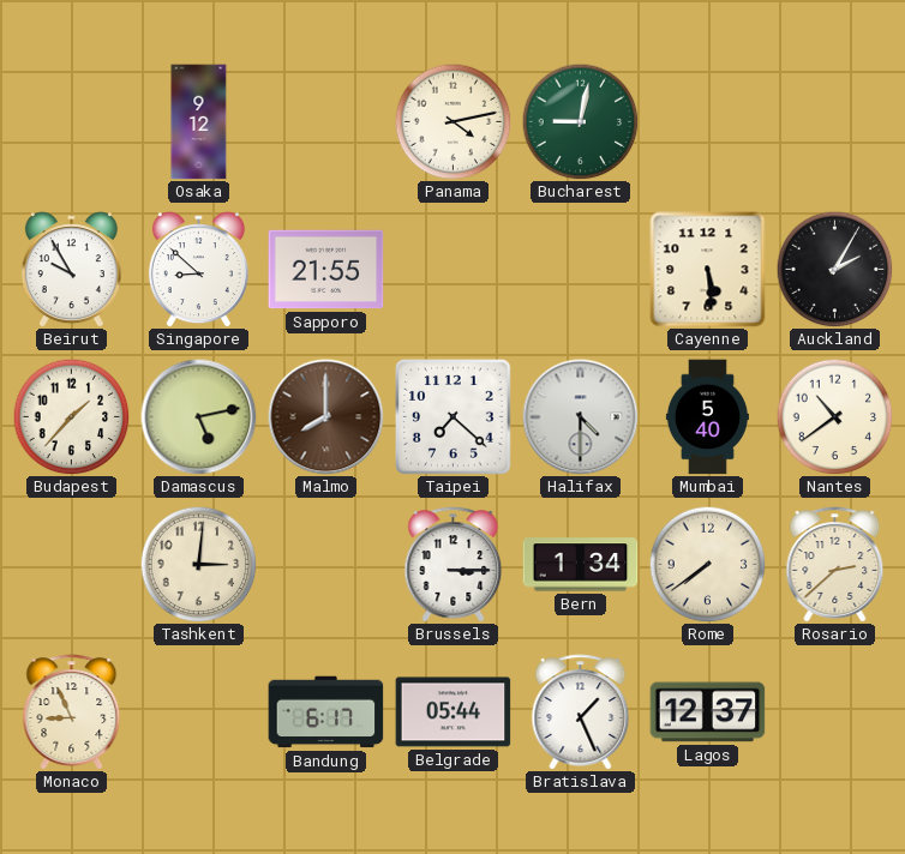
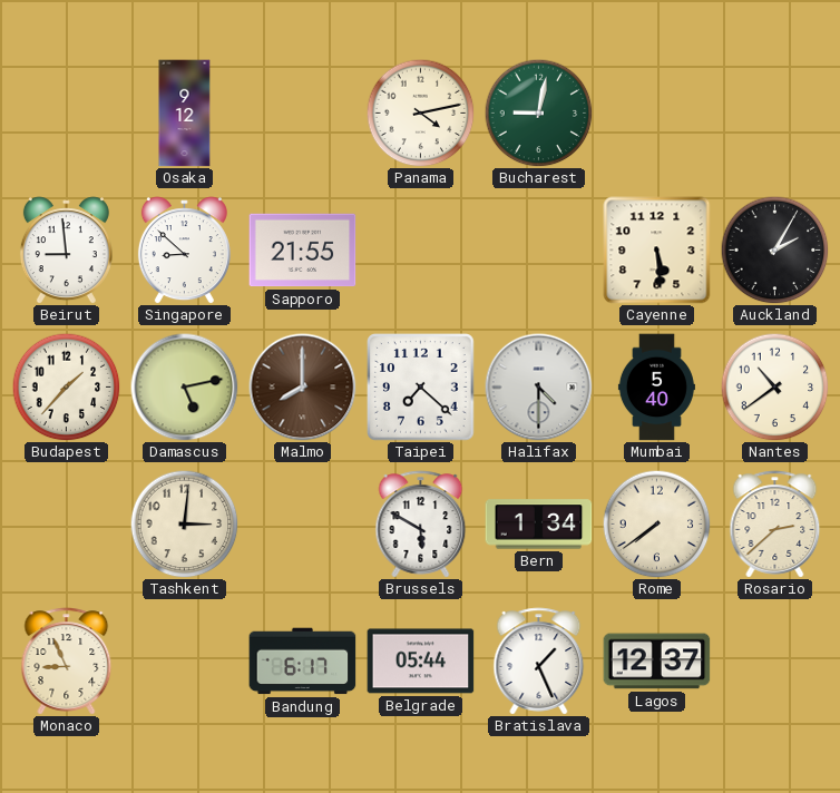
Beirut: 9:55 -> 8:59
Brussels: 3:15 -> 5:50
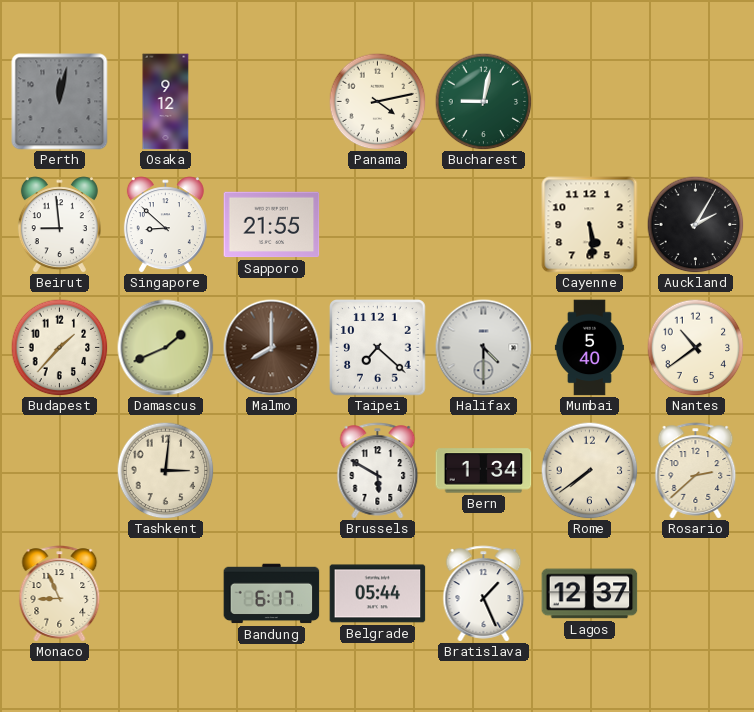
Perth: none -> 12:02
Damascus: 5:13 -> 1:41
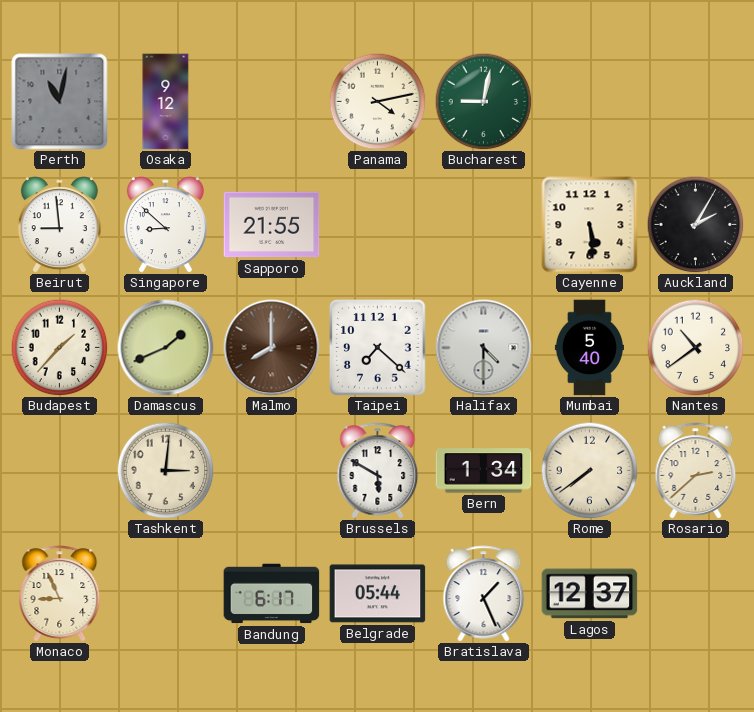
Perth: 12:02 -> 11:02
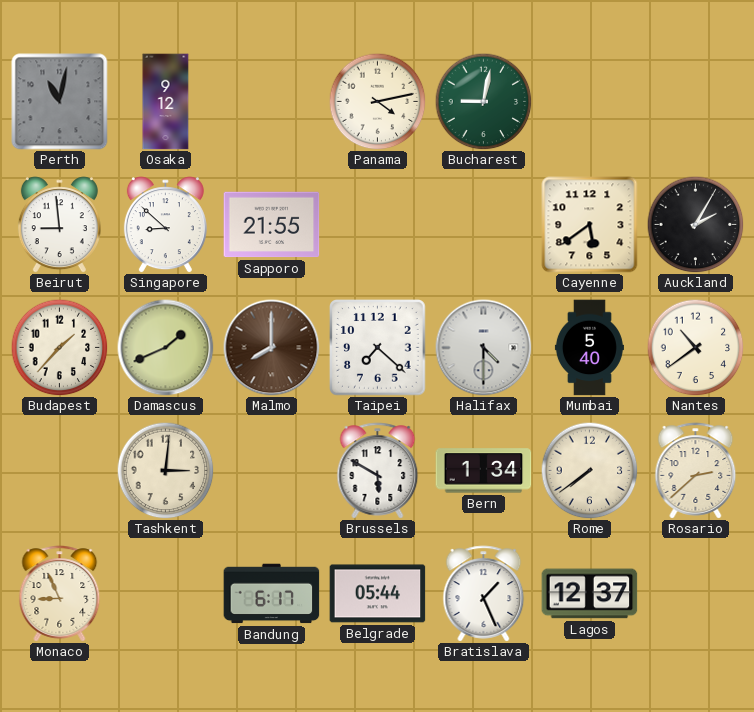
Cayenne: 5:29 -> 5:39
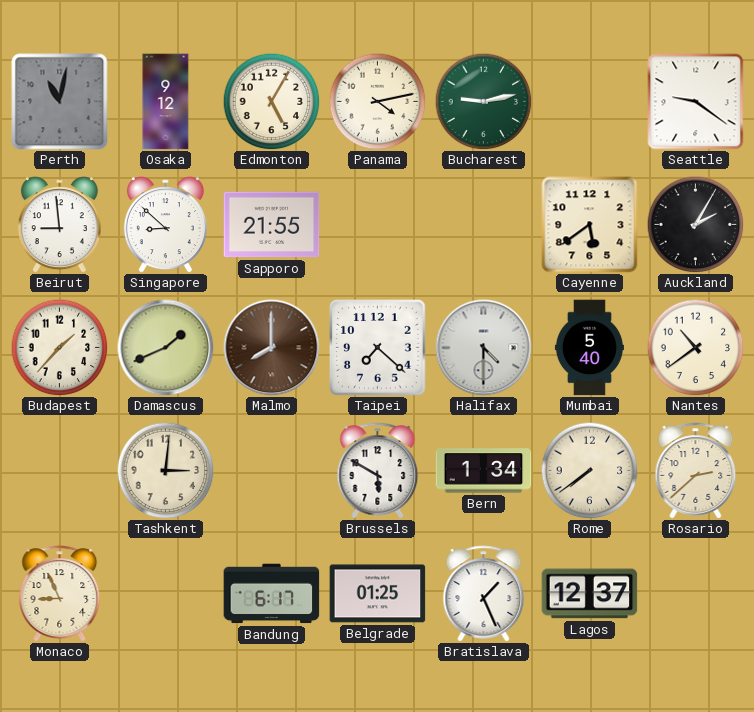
Edmonton: none -> 5:05
Bucharest: 9:02 -> 9:13
Seattle: none -> 9:21
Belgrade: 05:44 -> 01:25
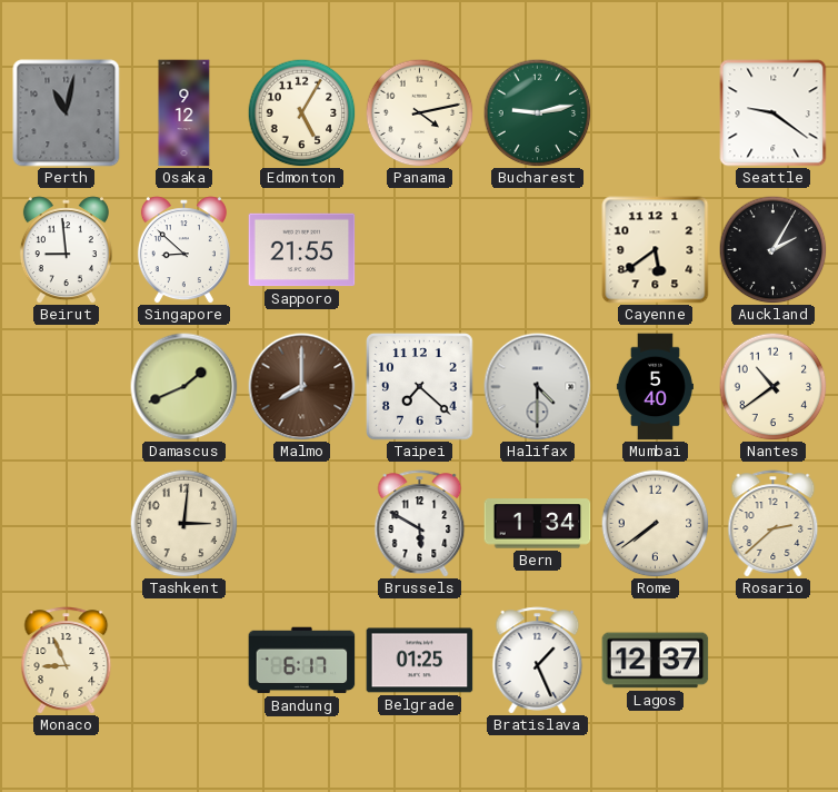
Budapest: 1:37 -> none
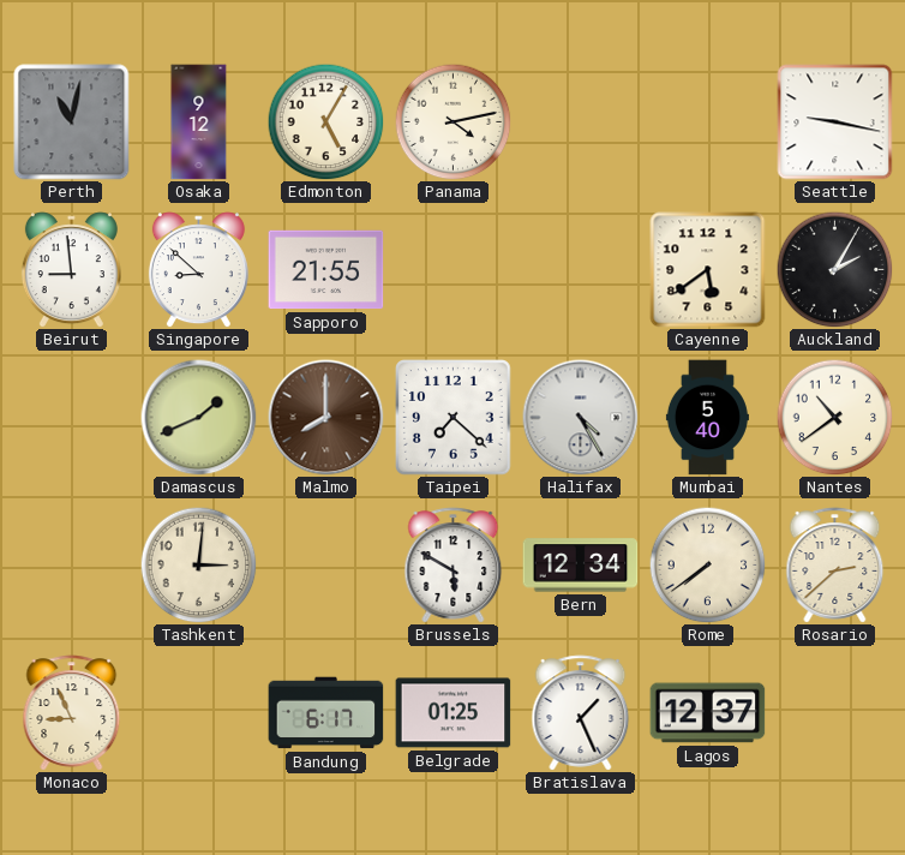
Bucharest: 9:13 -> none
Seattle: 9:21 -> 9:17
Halifax: 4:30 -> 4:25
Bern: 1:34 -> 12:34
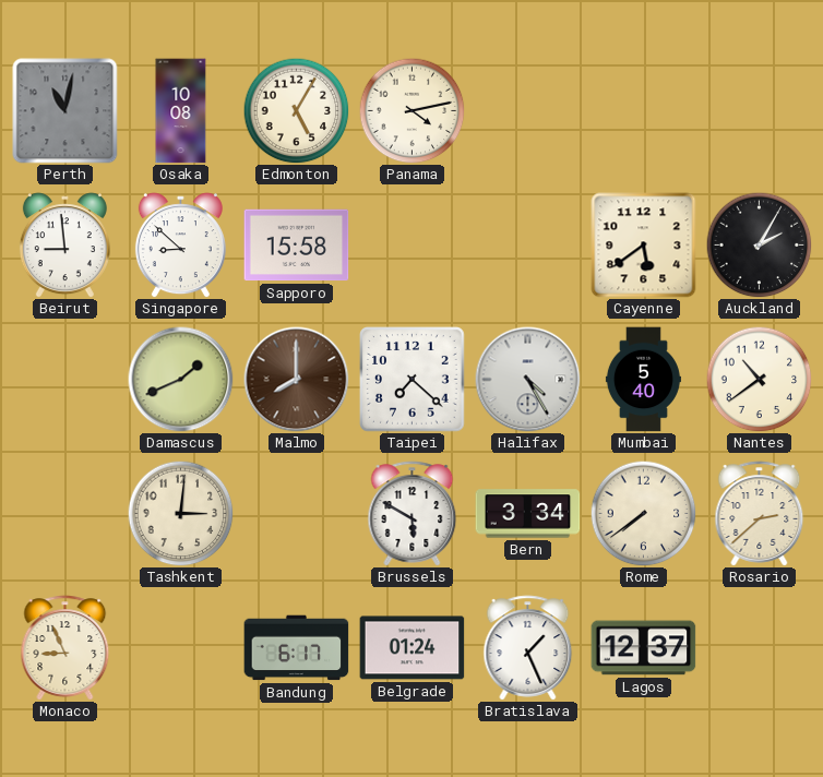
Osaka: 9:12 -> 10:08
Seattle: 9:17 -> none
Sapporo: 21:55 -> 15:58
Bern: 12:34 -> 3:34
Belgrade: 01:25 -> 01:24
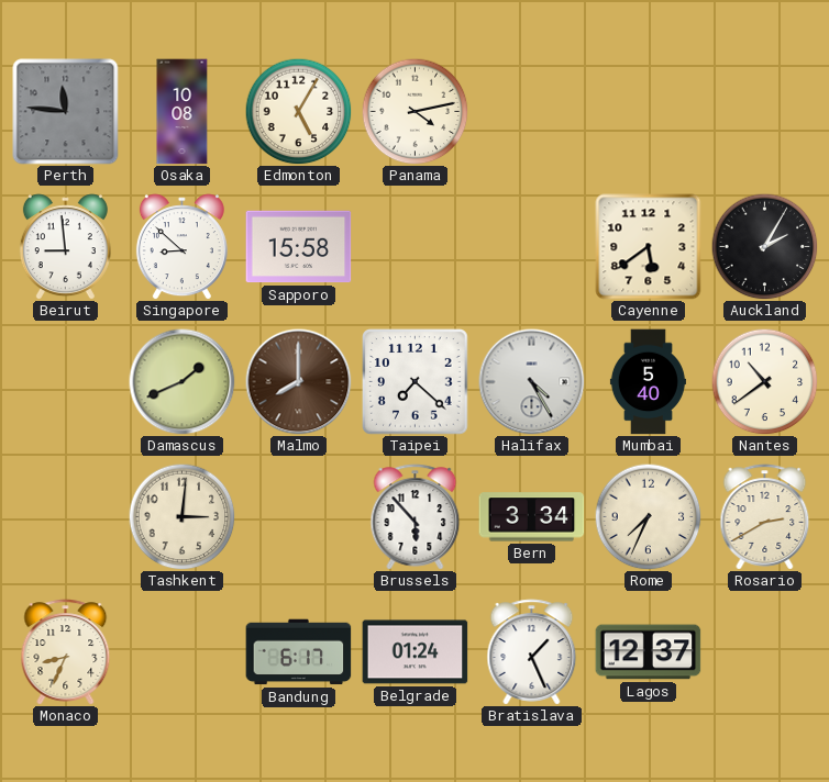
Perth: 11:02 -> 11:46
Brussels: 5:50 -> 5:53
Rome: 7:39 -> 7:34
Rosario: 2:38 -> 2:40
Monaco: 8:56 -> 8:34
